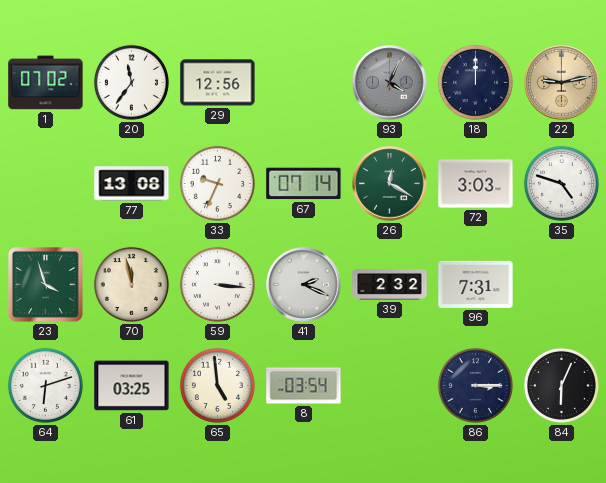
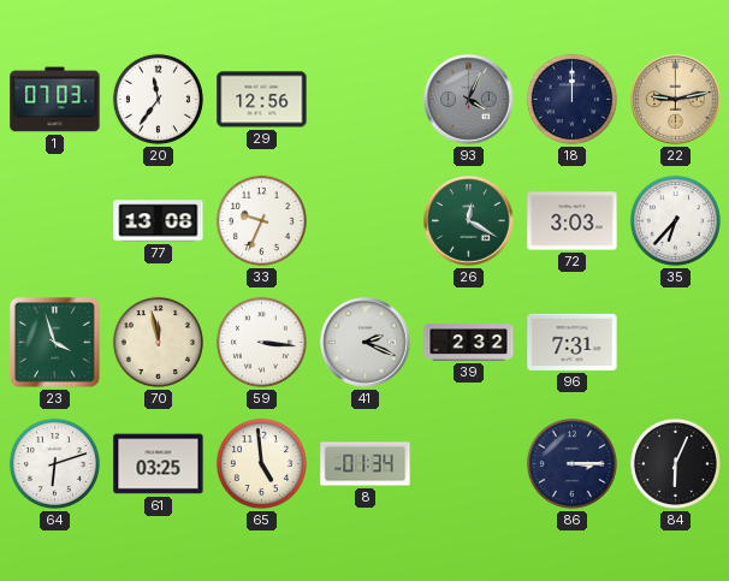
1: 07:02 -> 07:03
67: 07:14 -> none
35: 4:48 -> 6:37
8: 03:54 -> 01:34
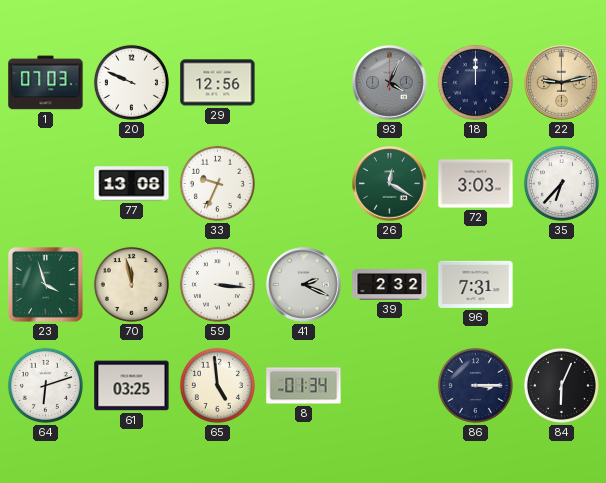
20: 11:36 -> 9:49
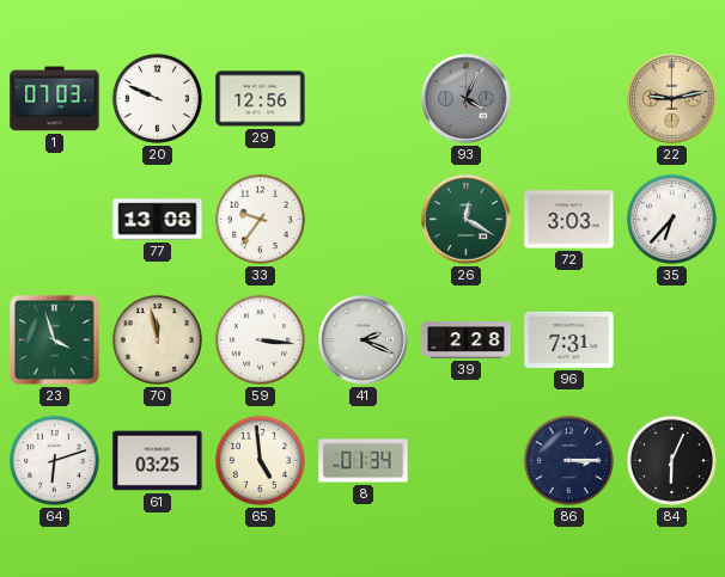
18: 12:00 -> none
33: 9:34 -> 9:36
39: 2:32 -> 2:28
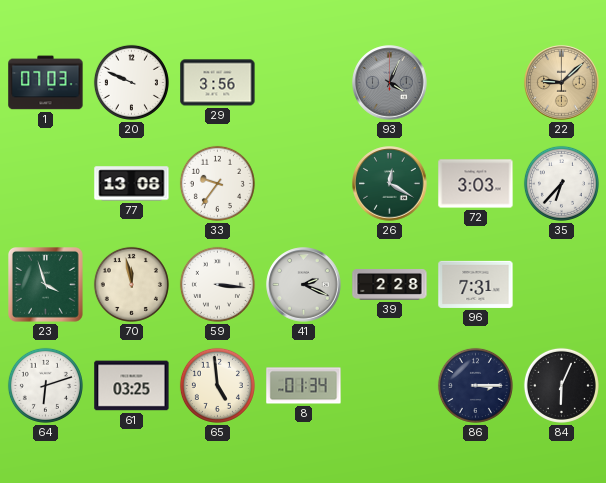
29: 12:56 -> 3:56
22: 9:13 -> 9:08
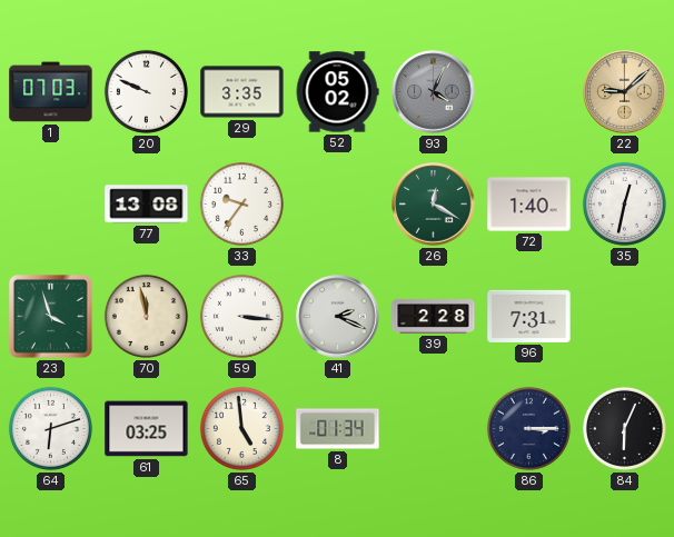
29: 3:56 -> 3:35
52: none -> 05:02
72: 3:03 -> 1:40
35: 6:37 -> 12:32
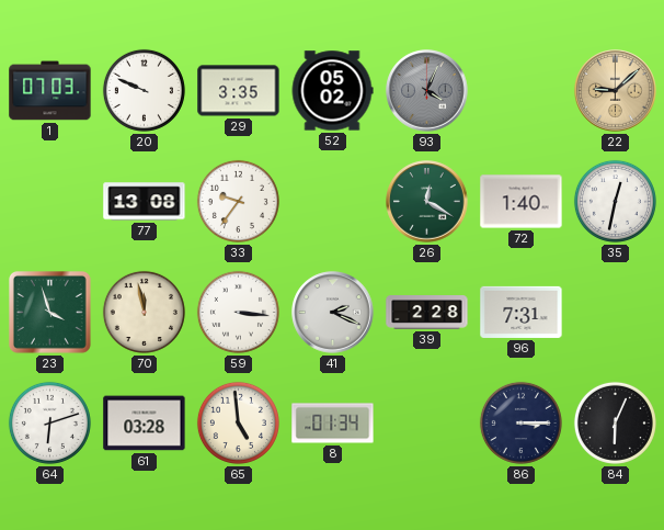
61: 03:25 -> 03:28
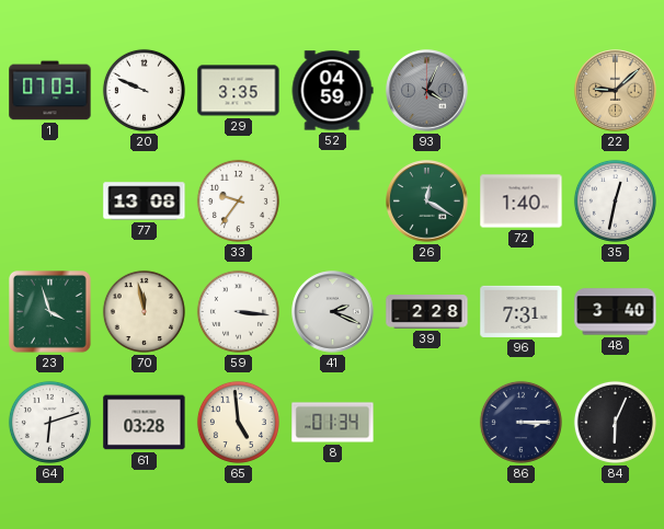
52: 05:02 -> 04:59
48: none -> 3:40
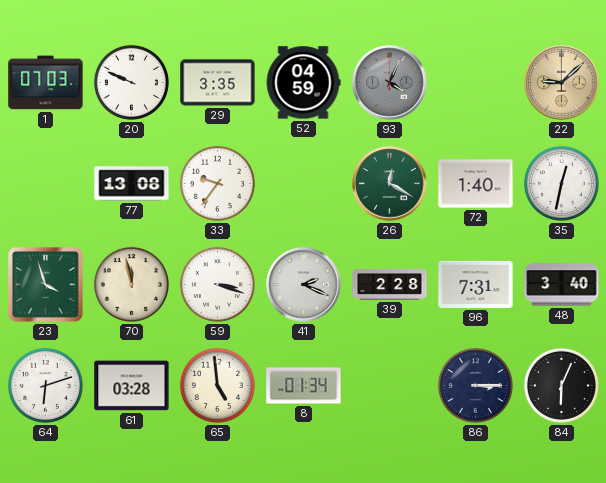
59: 3:16 -> 3:18
